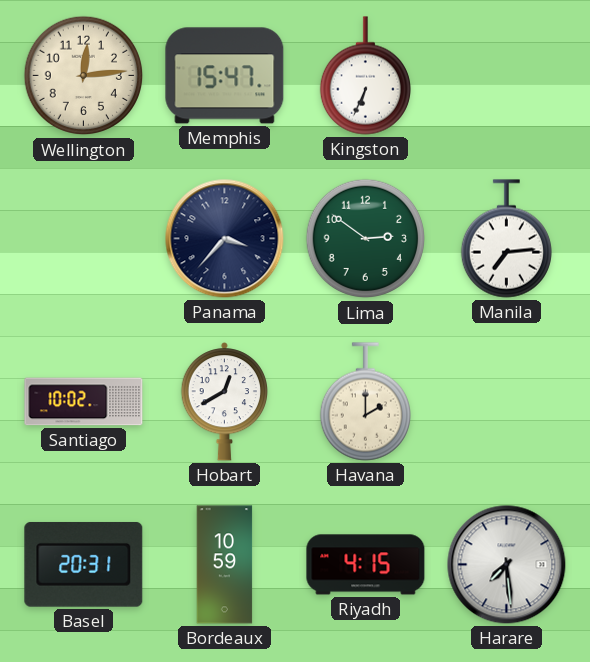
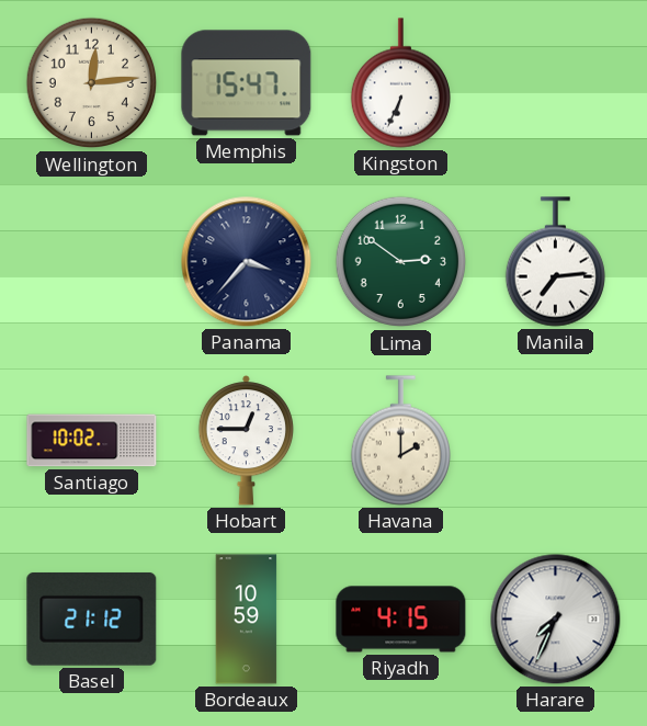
Hobart: 12:40 -> 12:45
Basel: 20:31 -> 21:12
Harare: 7:29 -> 7:34
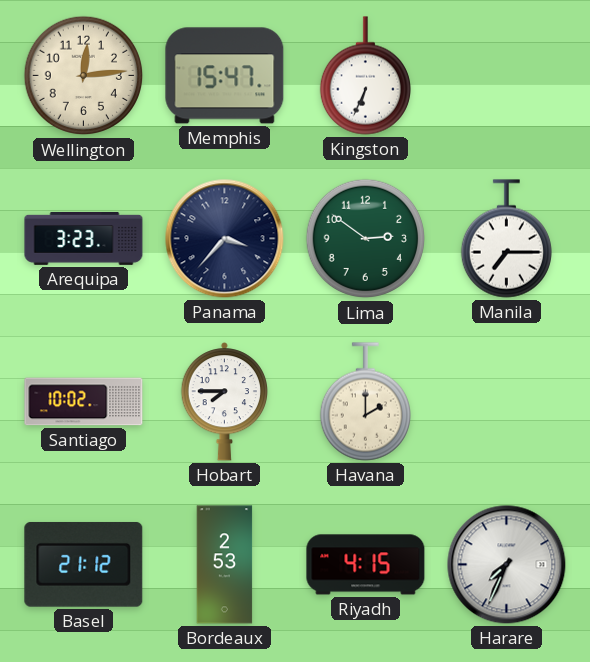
Arequipa: none -> 3:23
Manila: 7:14 -> 7:15
Hobart: 12:45 -> 7:45
Bordeaux: 10:59 -> 2:53
